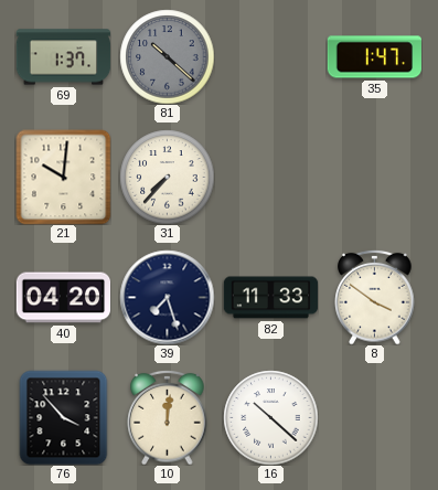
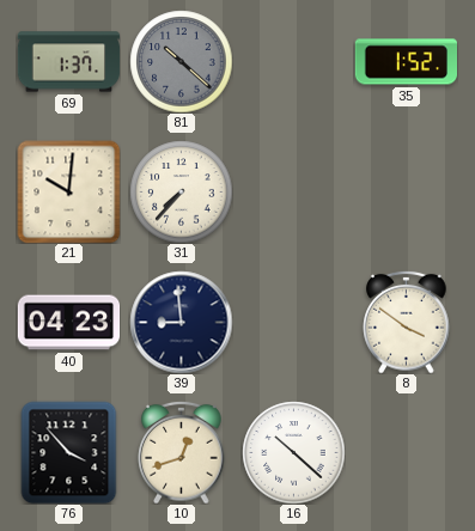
35: 1:47 -> 1:52
40: 04:20 -> 04:23
39: 7:27 -> 8:59
82: 11:33 -> none
10: 12:01 -> 12:42
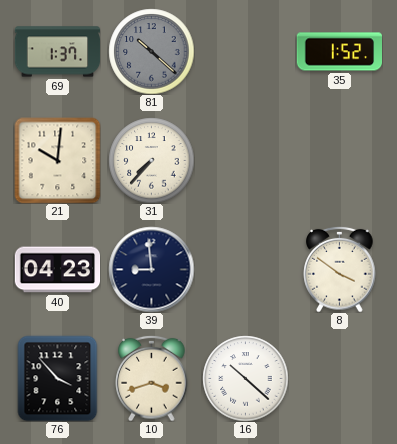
10: 12:42 -> 3:42
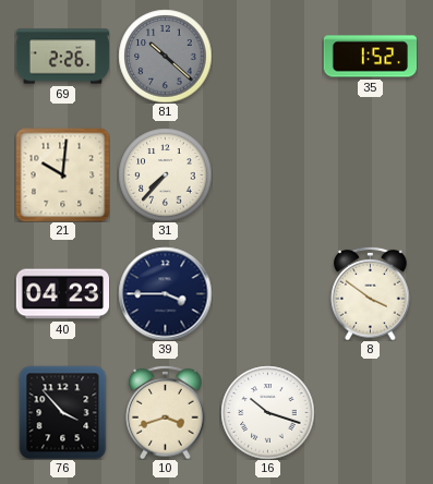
69: 1:37 -> 2:26
39: 8:59 -> 3:45
16: 10:22 -> 10:18
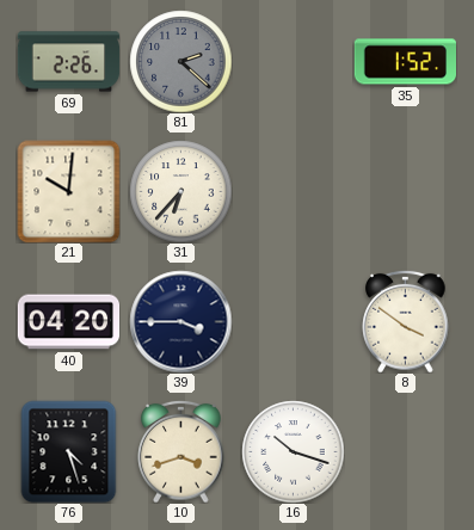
81: 10:22 -> 2:22
31: 7:37 -> 6:37
40: 04:23 -> 04:20
76: 3:53 -> 4:27
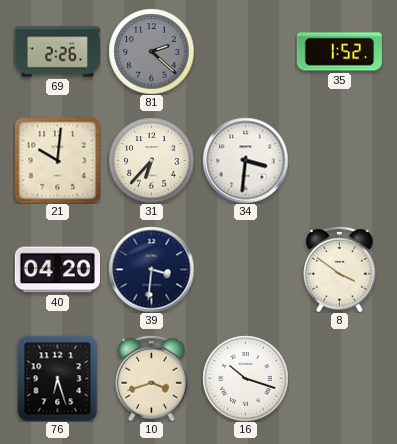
34: none -> 3:31
39: 3:45 -> 3:31
76: 4:27 -> 6:27
